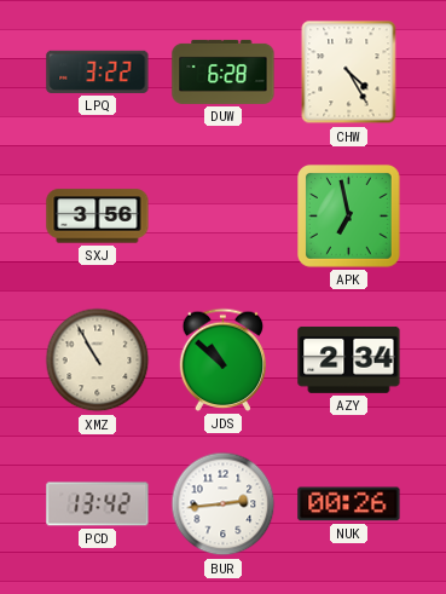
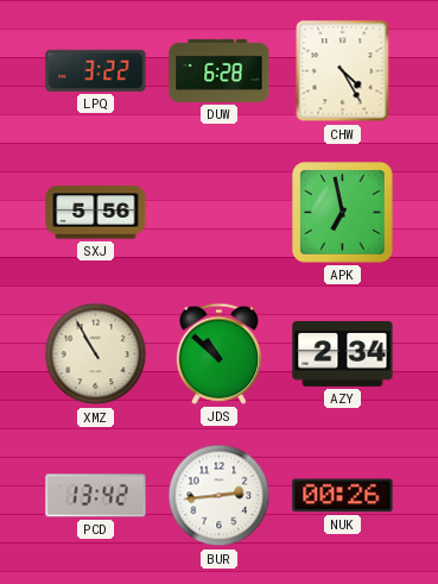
SXJ: 3:56 -> 5:56
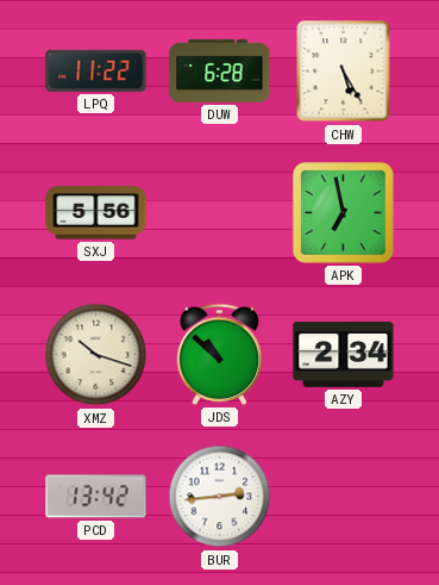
LPQ: 3:22 -> 11:22
CHW: 4:25 -> 5:25
XMZ: 10:55 -> 10:18
NUK: 00:26 -> none
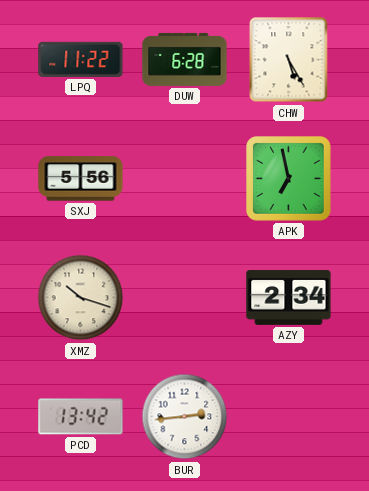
JDS: 10:52 -> none
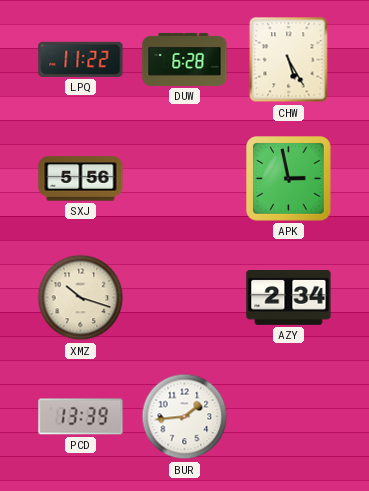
APK: 6:58 -> 2:58
PCD: 13:42 -> 13:39
BUR: 2:44 -> 1:44
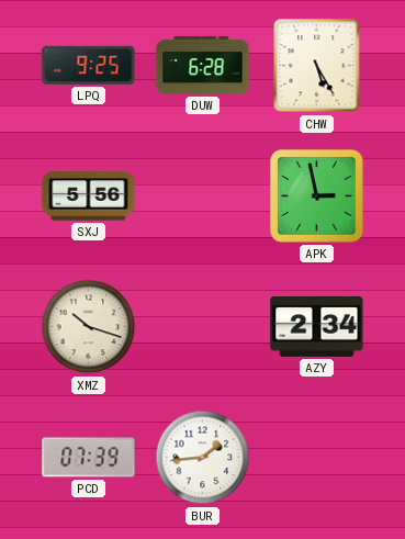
LPQ: 11:22 -> 9:25
PCD: 13:39 -> 07:39
